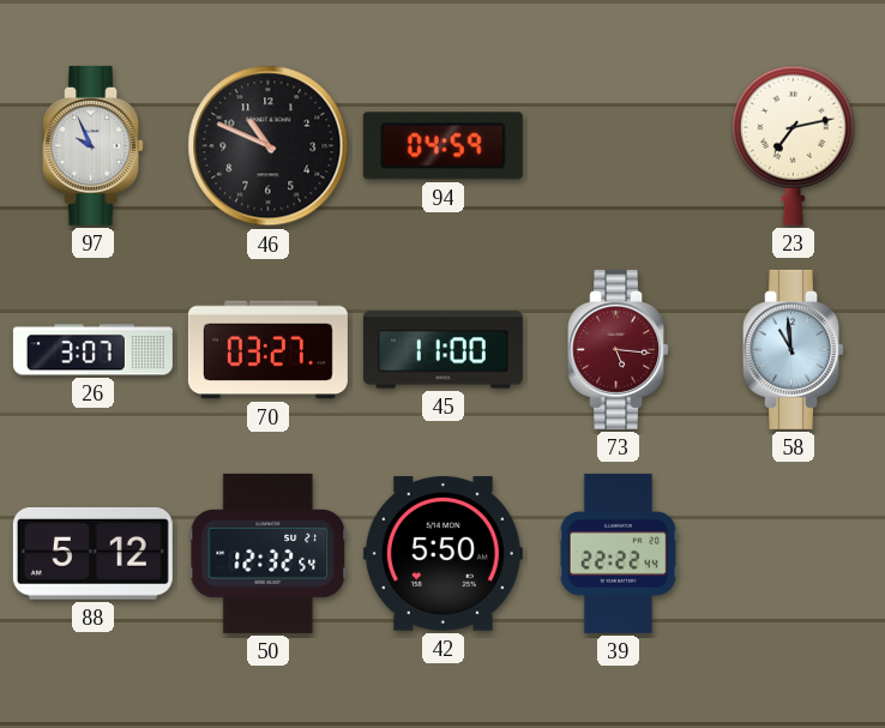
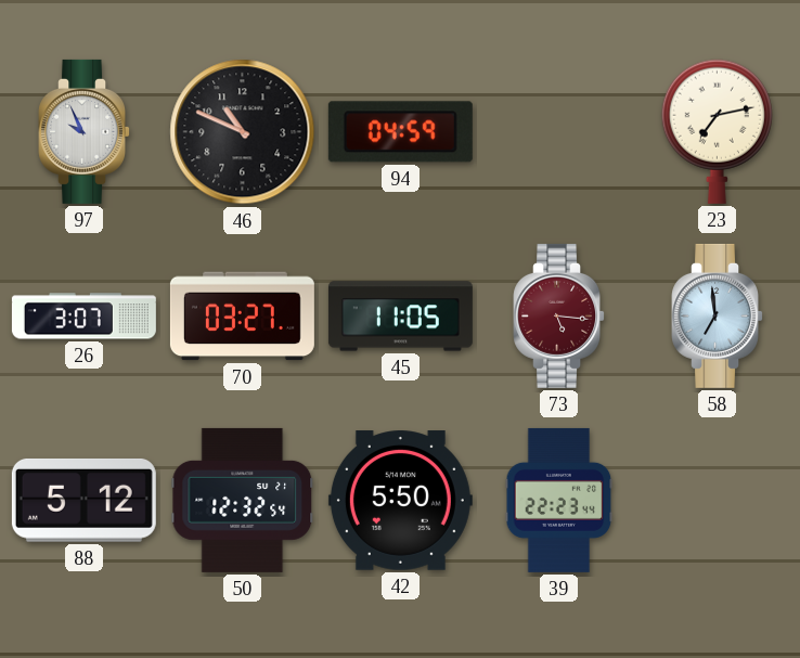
45: 11:00 -> 11:05
58: 10:59 -> 6:59
39: 22:22 -> 22:23
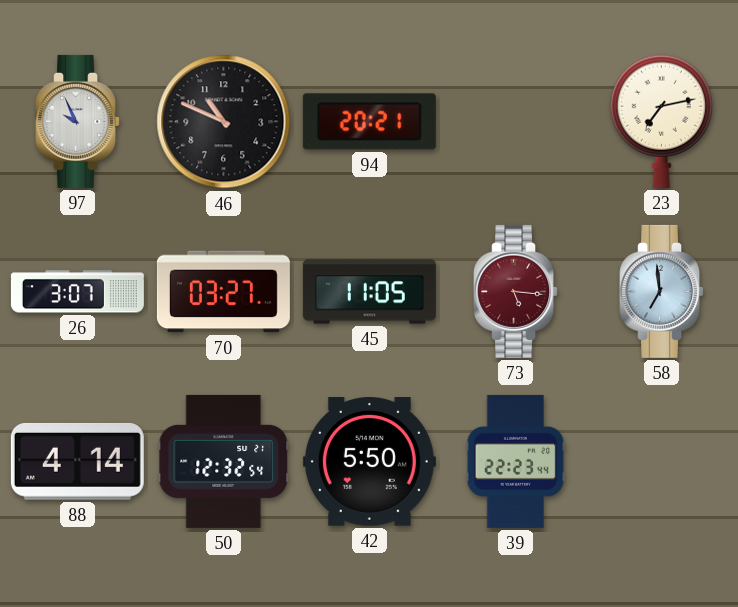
94: 04:59 -> 20:21
88: 5:12 -> 4:14
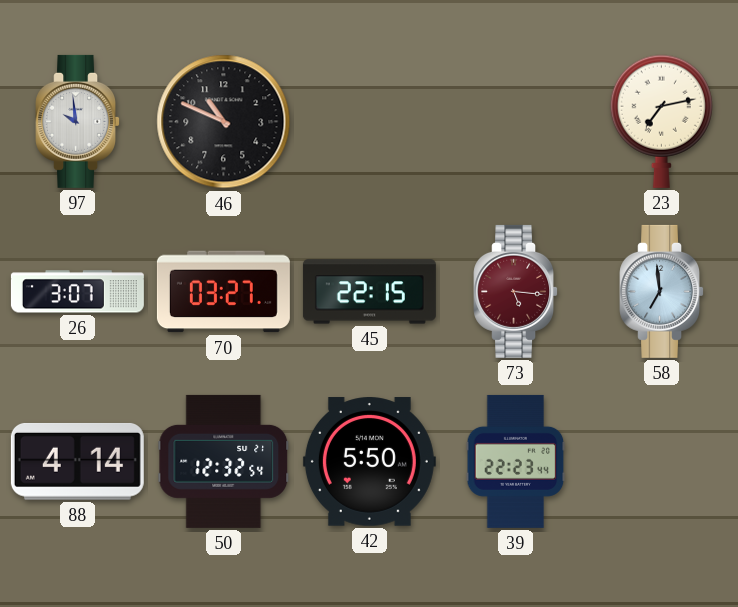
97: 9:56 -> 9:59
94: 20:21 -> none
45: 11:05 -> 22:15
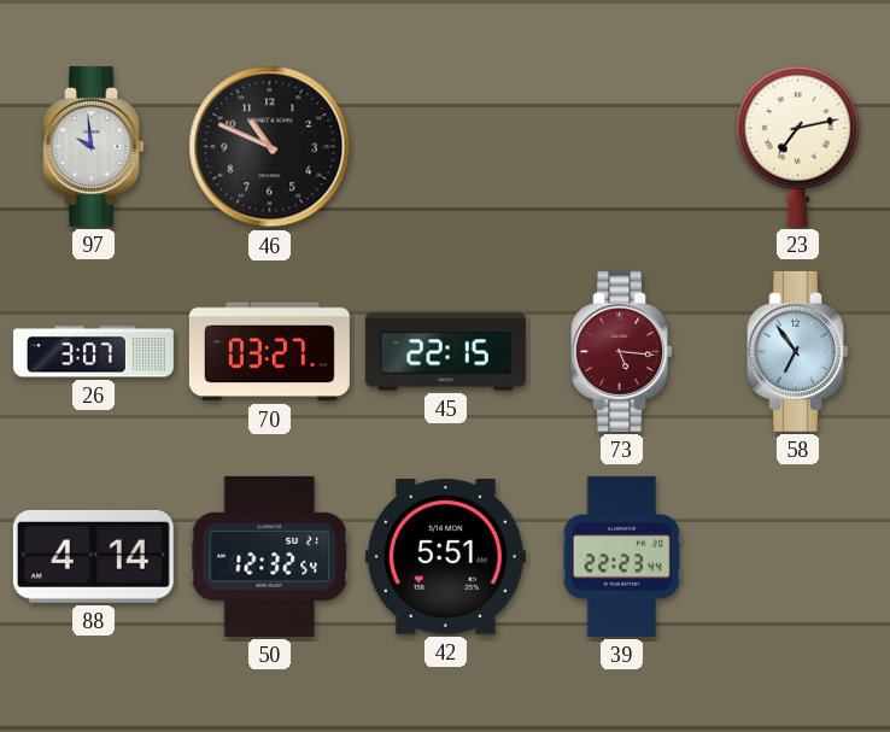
58: 6:59 -> 6:54
42: 5:50 -> 5:51
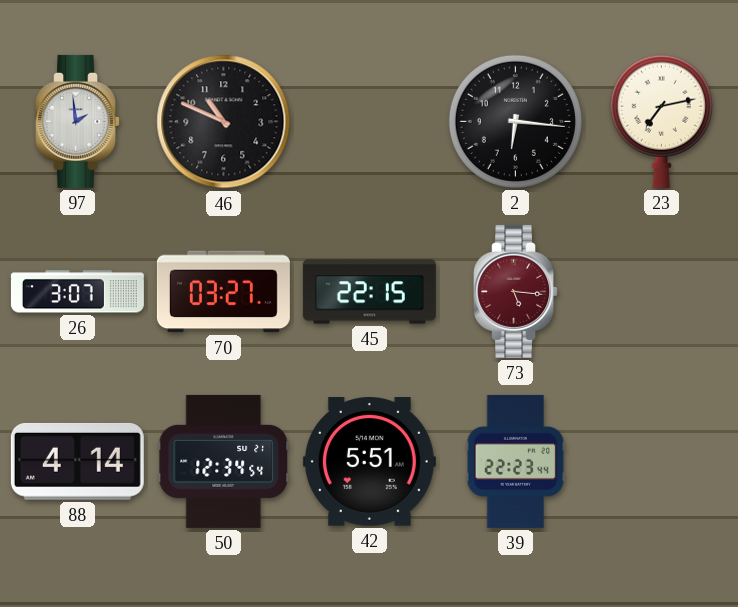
97: 9:59 -> 1:59
2: none -> 6:16
58: 6:54 -> none
50: 12:32 -> 12:34
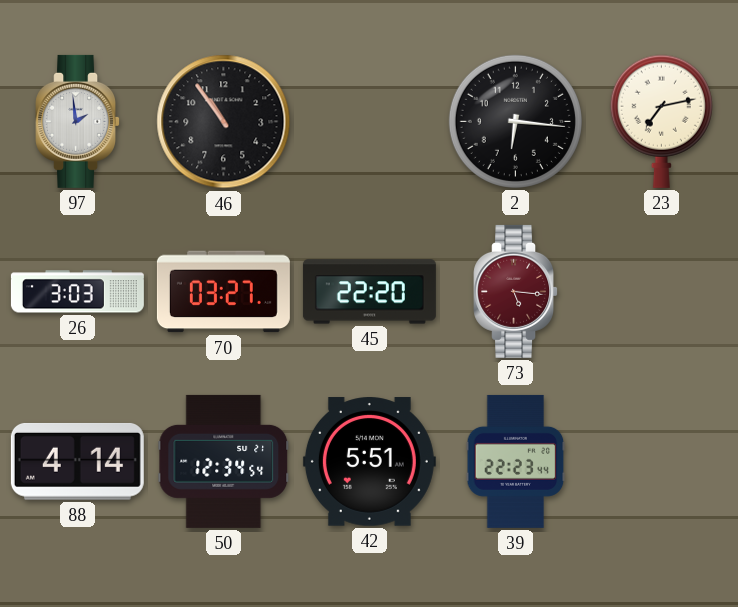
46: 10:49 -> 10:54
26: 3:07 -> 3:03
45: 22:15 -> 22:20
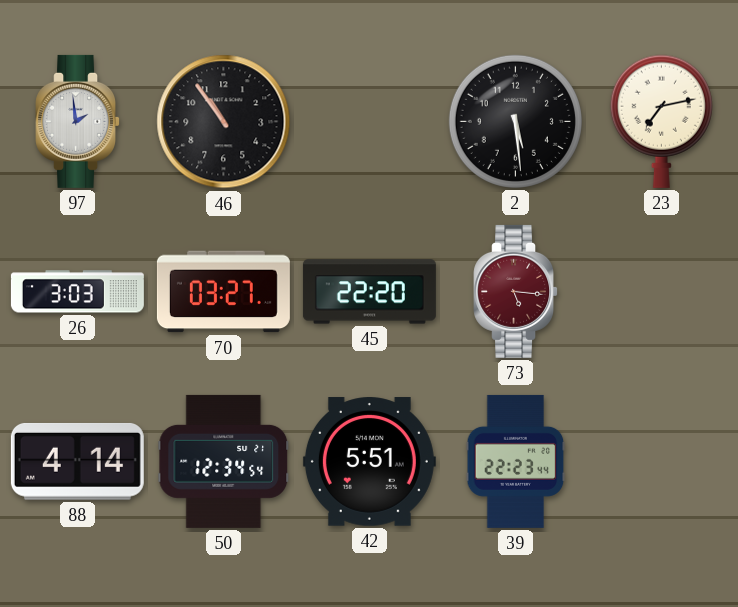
2: 6:16 -> 5:29
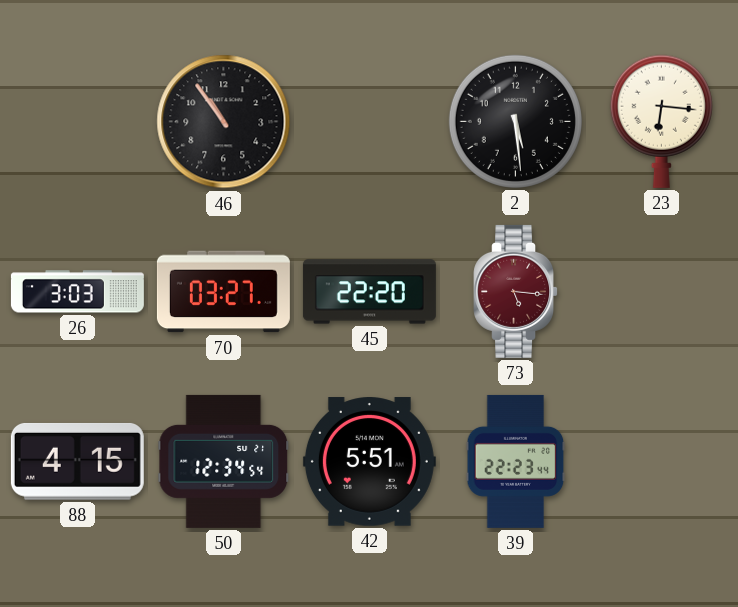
97: 1:59 -> none
23: 7:13 -> 6:16
88: 4:14 -> 4:15
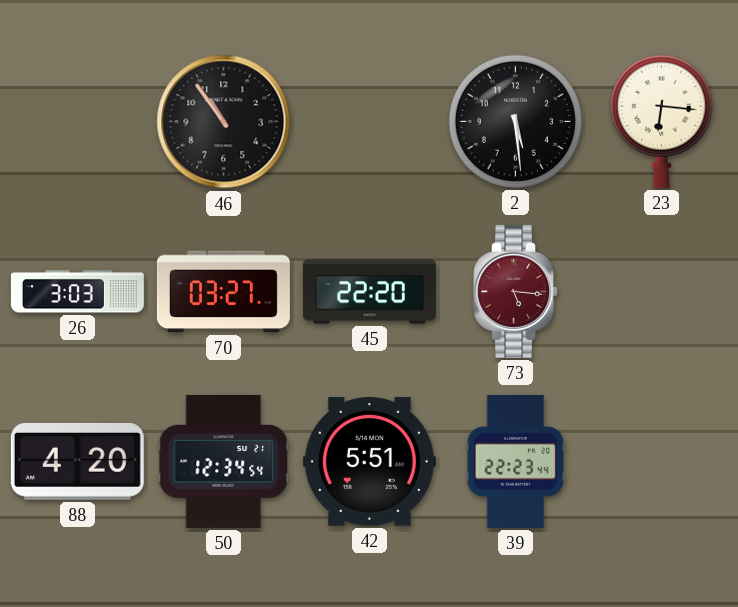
88: 4:15 -> 4:20
